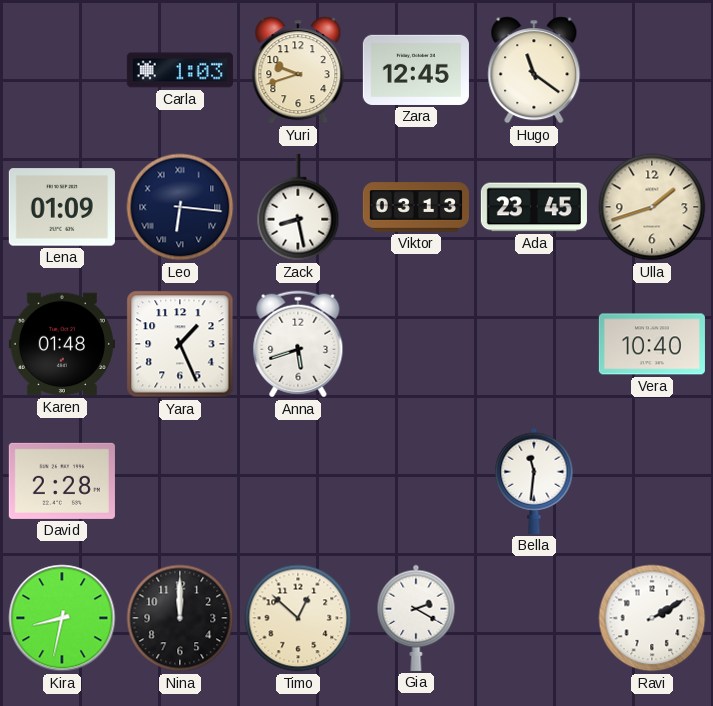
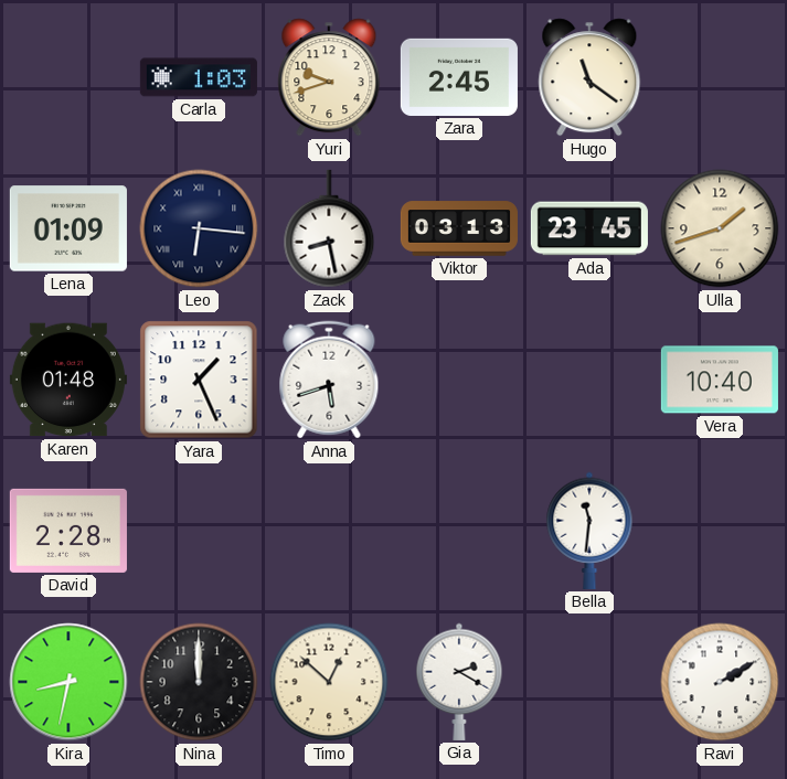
Zara: 12:45 -> 2:45
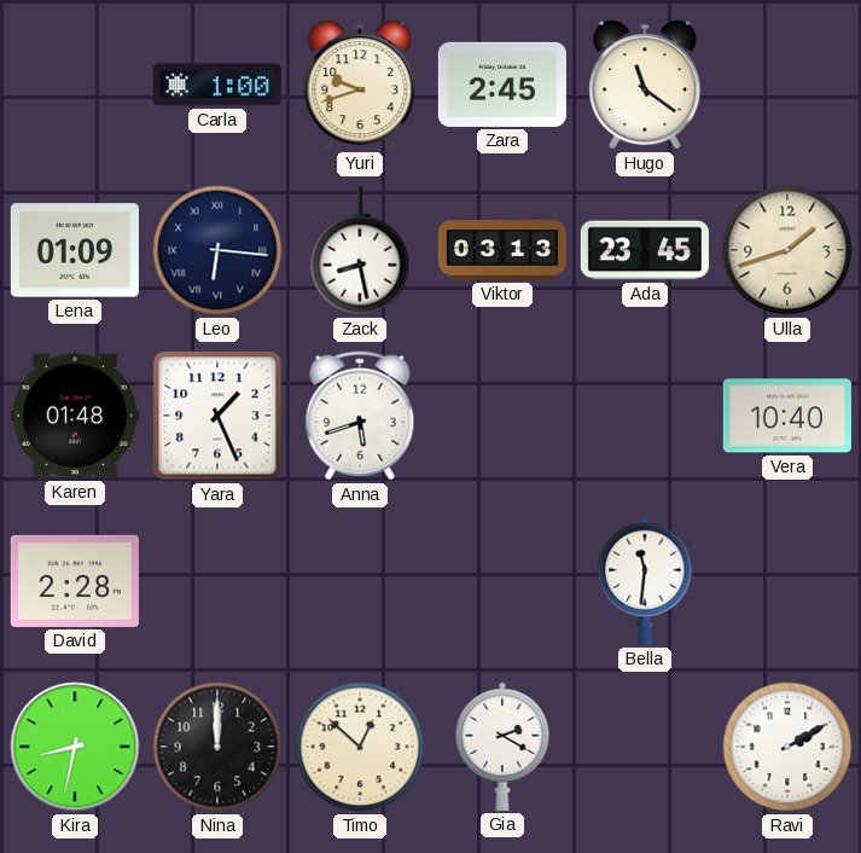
Carla: 1:03 -> 1:00
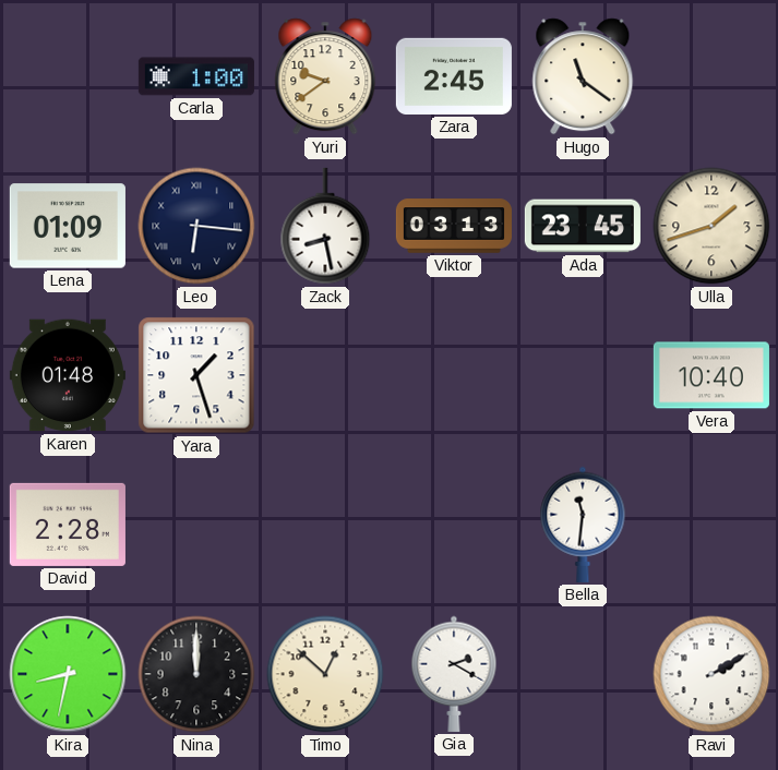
Yuri: 9:42 -> 9:39
Yara: 1:26 -> 1:27
Anna: 5:42 -> none
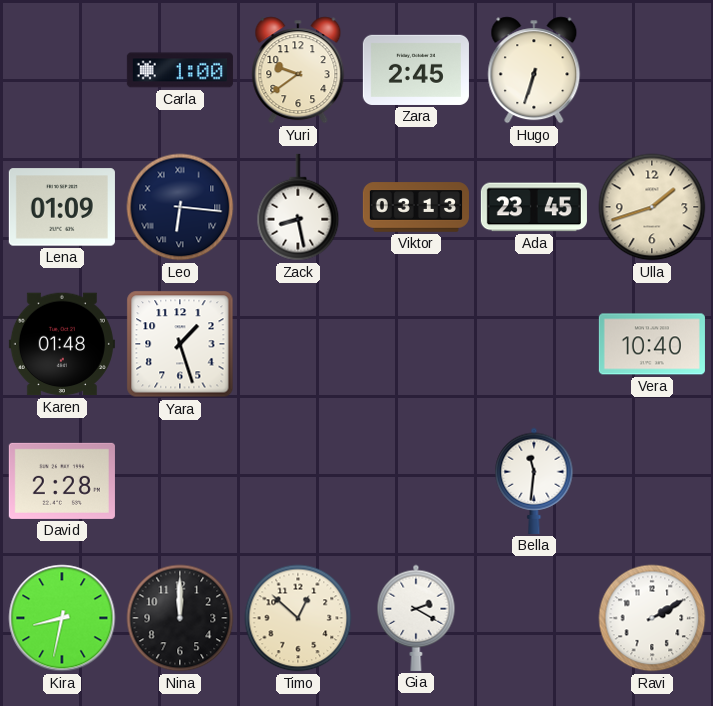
Hugo: 11:21 -> 6:33
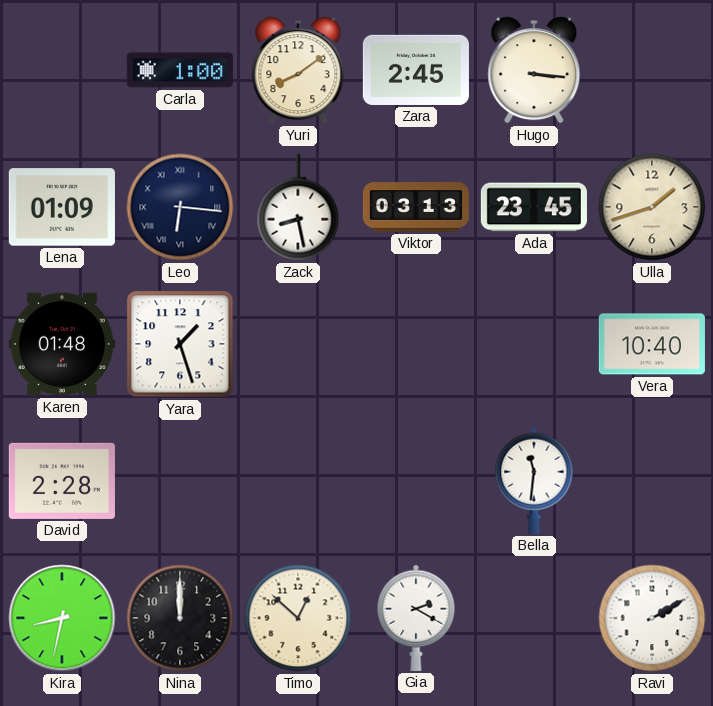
Yuri: 9:39 -> 8:09
Hugo: 6:33 -> 3:16
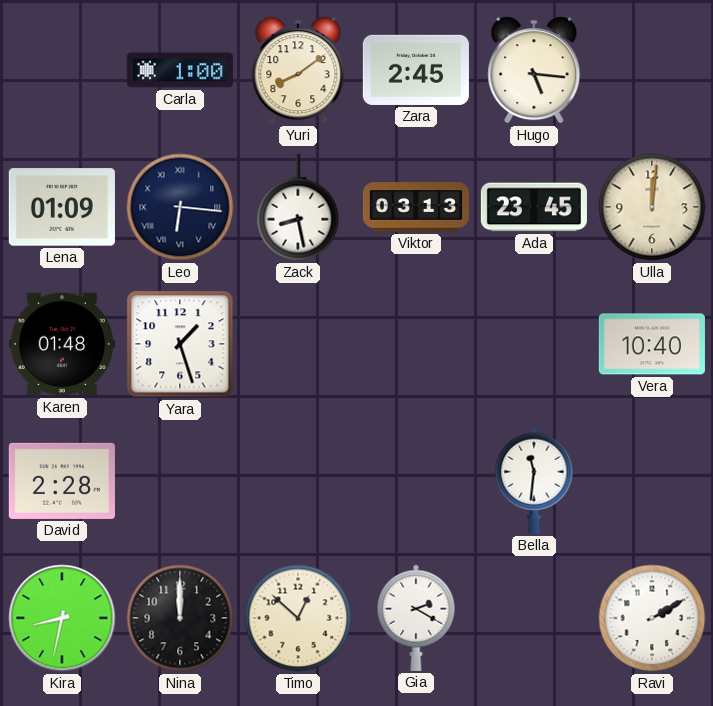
Hugo: 3:16 -> 5:16
Ulla: 1:42 -> 12:01
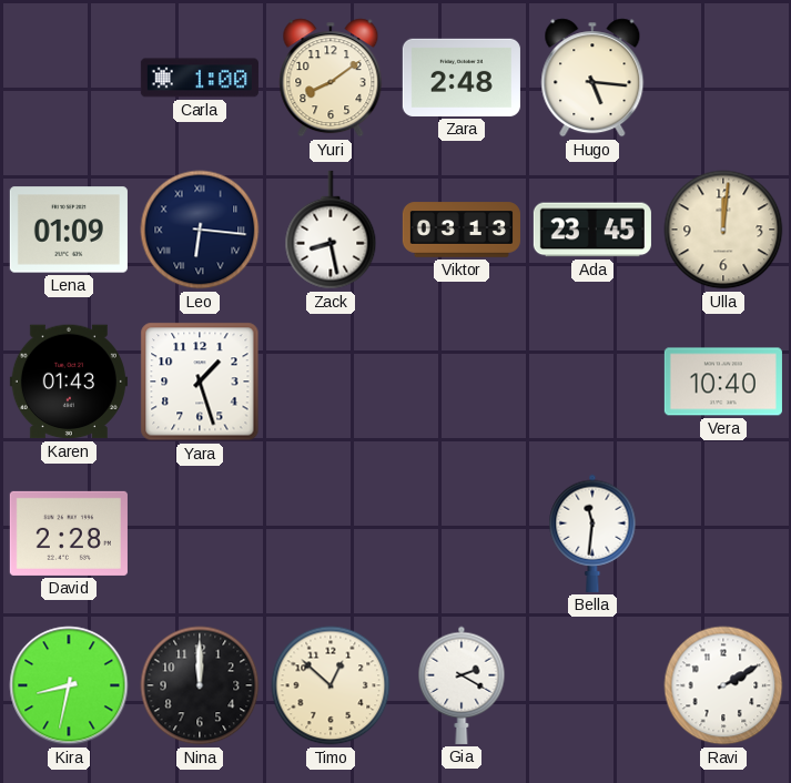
Zara: 2:45 -> 2:48
Karen: 01:48 -> 01:43
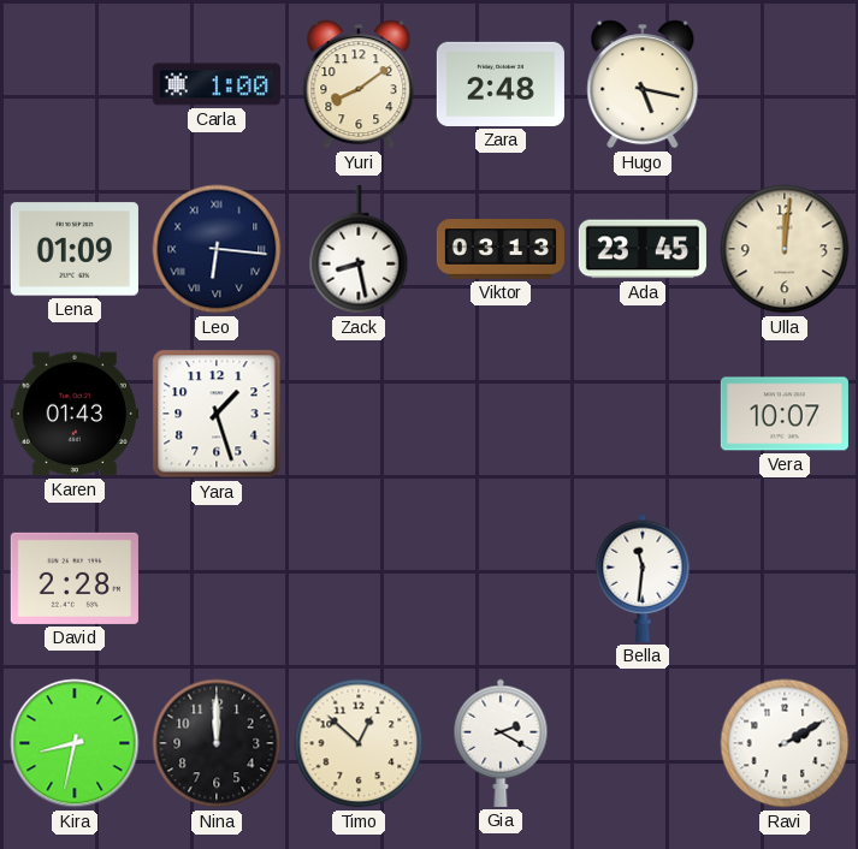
Hugo: 5:16 -> 5:17
Vera: 10:40 -> 10:07
